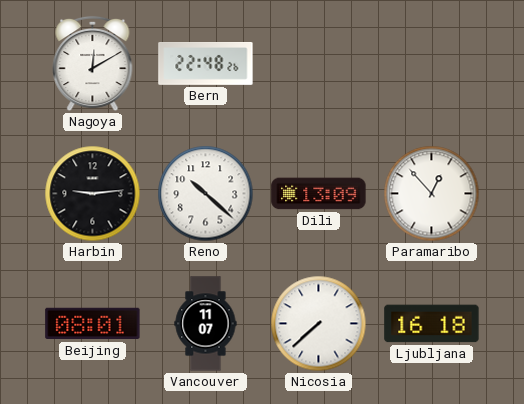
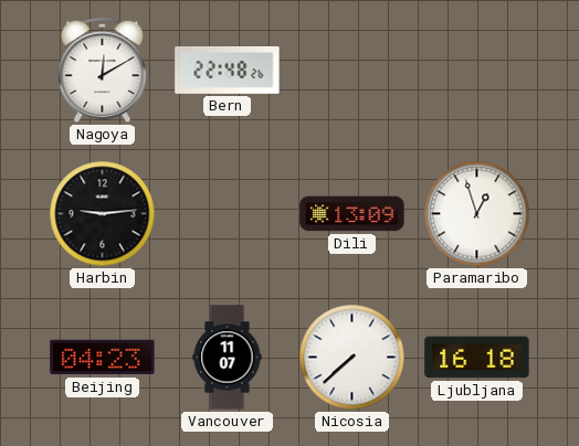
Reno: 10:22 -> none
Paramaribo: 12:53 -> 12:57
Beijing: 08:01 -> 04:23
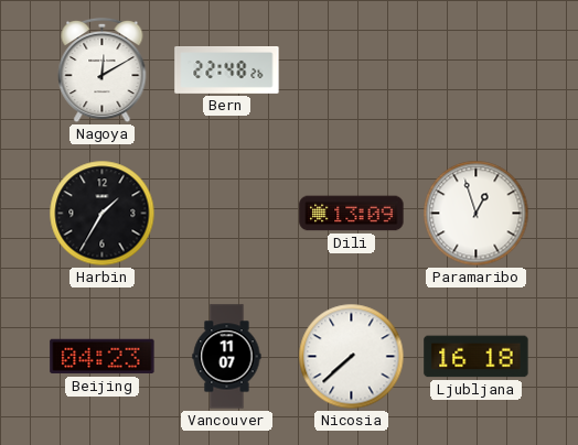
Harbin: 9:14 -> 1:35
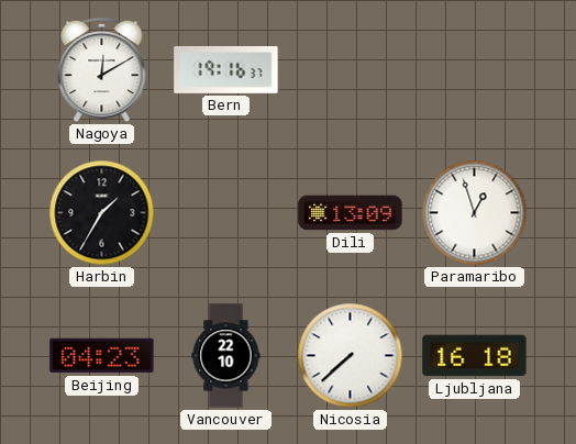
Bern: 22:48 -> 19:16
Vancouver: 11:07 -> 22:10
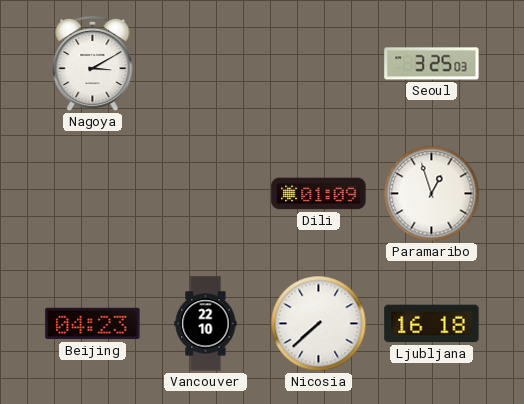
Nagoya: 12:10 -> 3:10
Bern: 19:16 -> none
Seoul: none -> 3:25
Harbin: 1:35 -> none
Dili: 13:09 -> 01:09
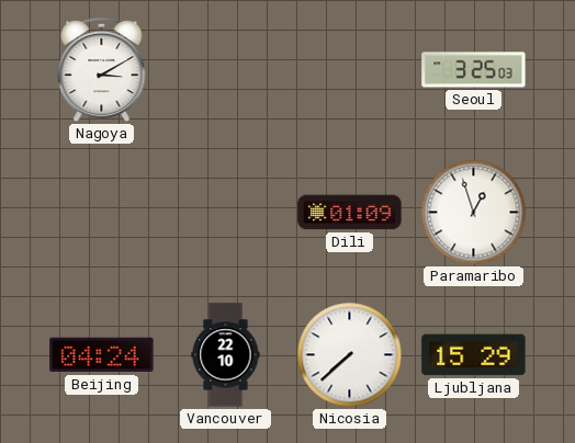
Beijing: 04:23 -> 04:24
Ljubljana: 16:18 -> 15:29
